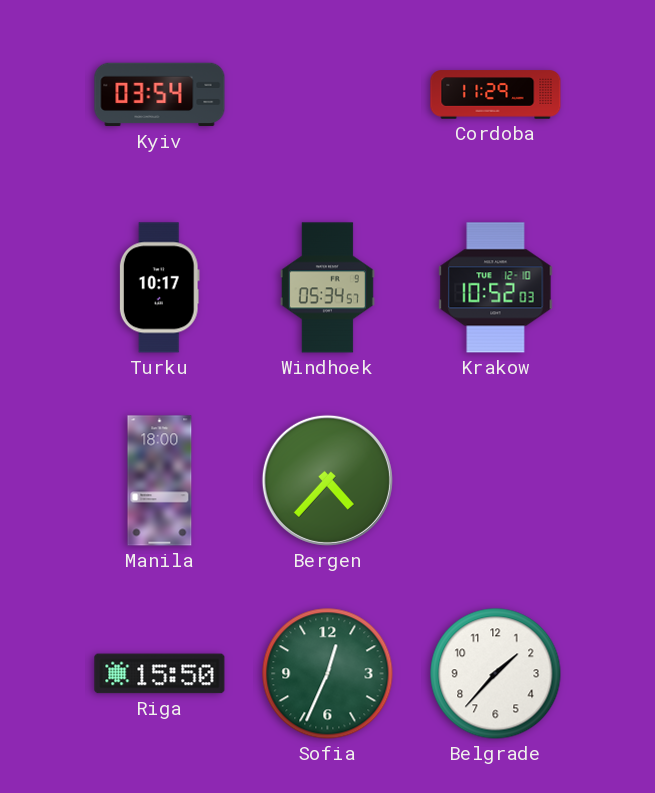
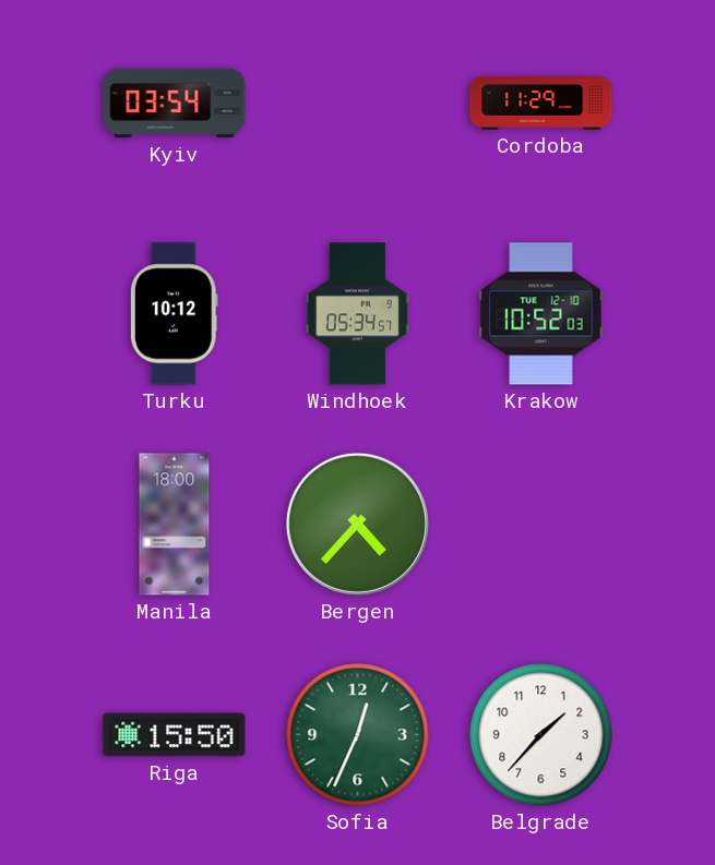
Turku: 10:17 -> 10:12
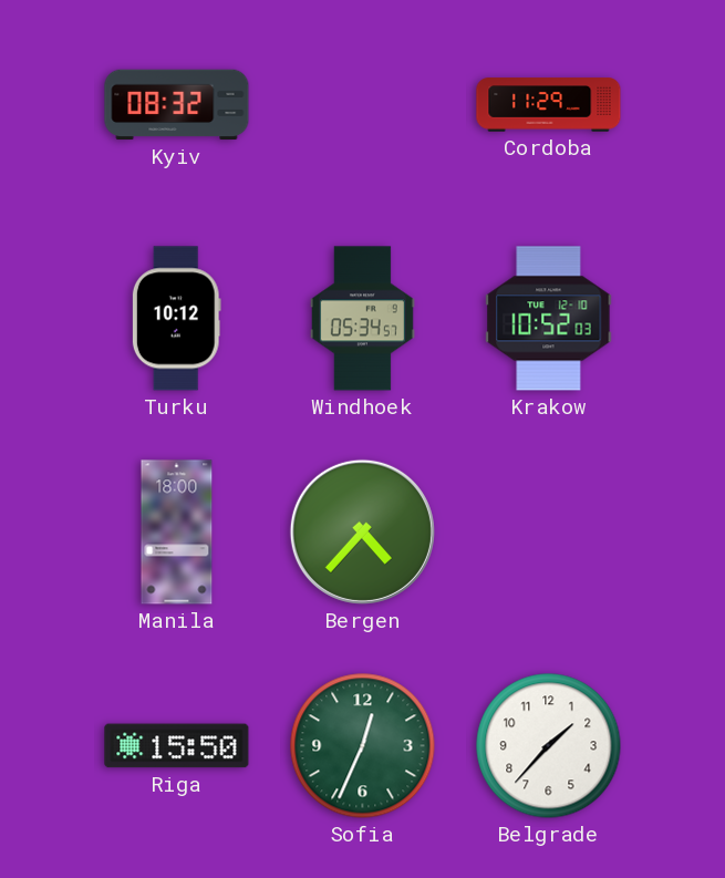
Kyiv: 03:54 -> 08:32
